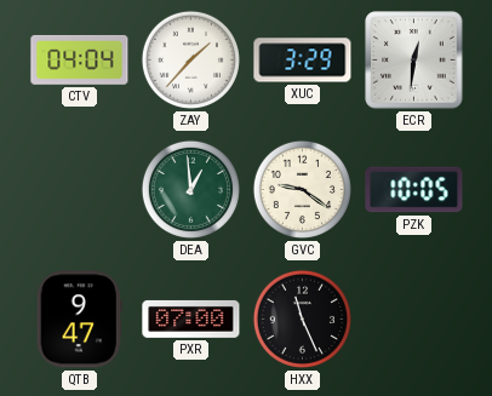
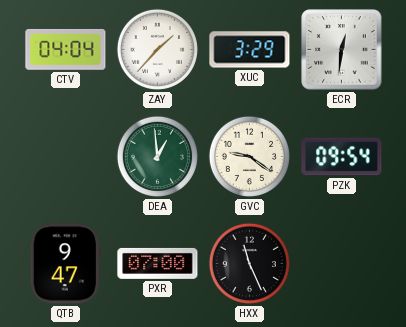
PZK: 10:05 -> 09:54
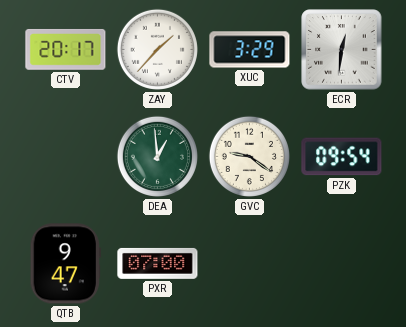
CTV: 04:04 -> 20:17
HXX: 11:26 -> none
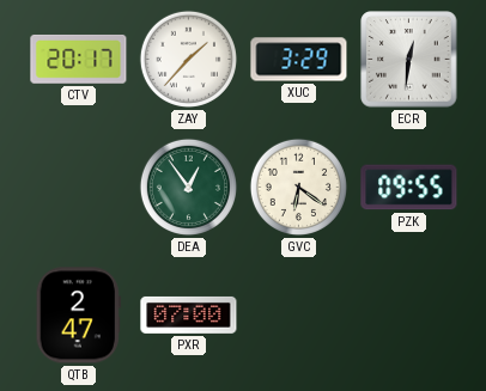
DEA: 12:59 -> 12:54
GVC: 9:21 -> 6:21
PZK: 09:54 -> 09:55
QTB: 9:47 -> 2:47
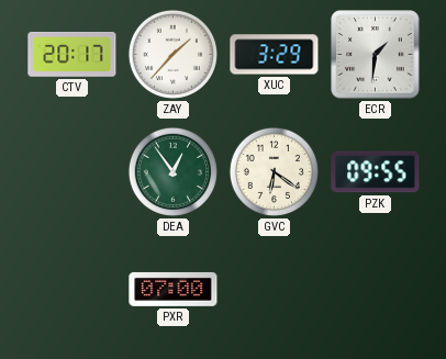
ECR: 12:31 -> 1:31
QTB: 2:47 -> none
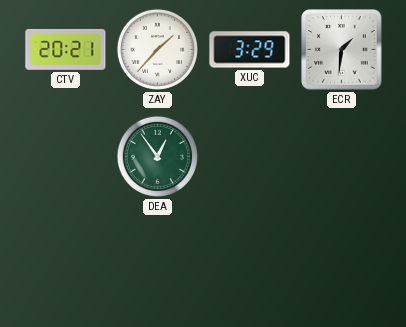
CTV: 20:17 -> 20:21
GVC: 6:21 -> none
PZK: 09:55 -> none
PXR: 07:00 -> none
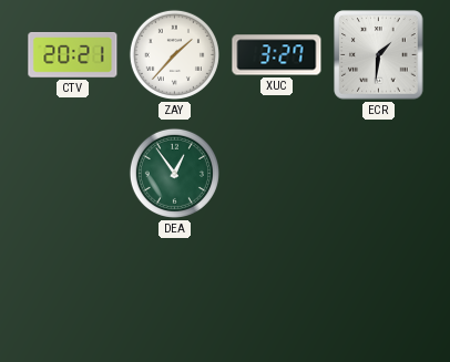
XUC: 3:29 -> 3:27
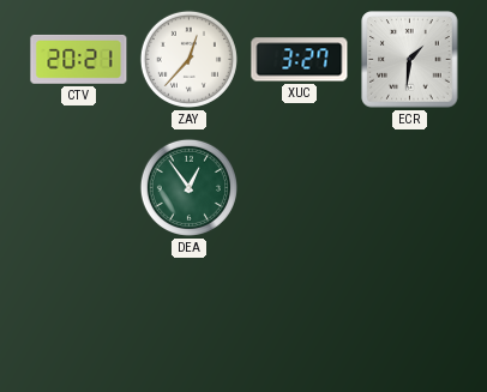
ZAY: 1:37 -> 12:37
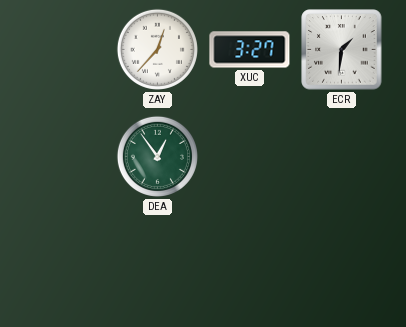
CTV: 20:21 -> none
